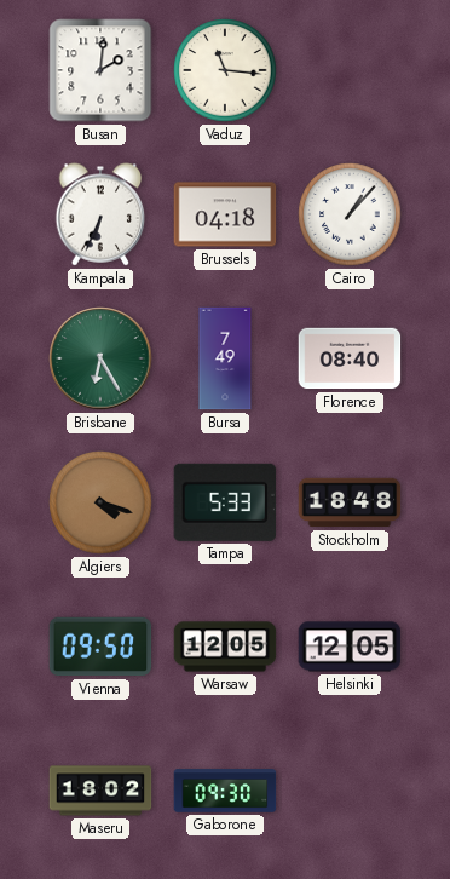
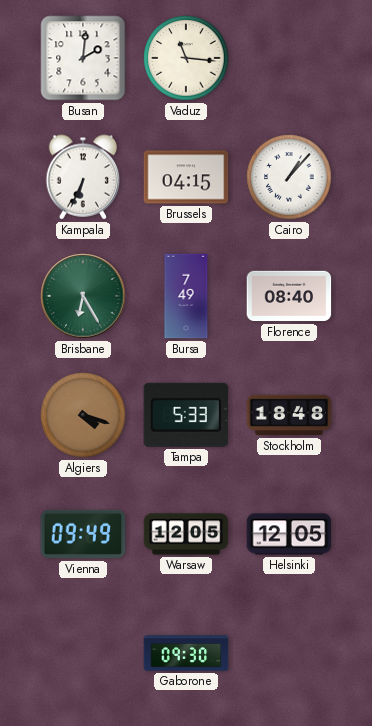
Brussels: 04:18 -> 04:15
Vienna: 09:50 -> 09:49
Maseru: 18:02 -> none
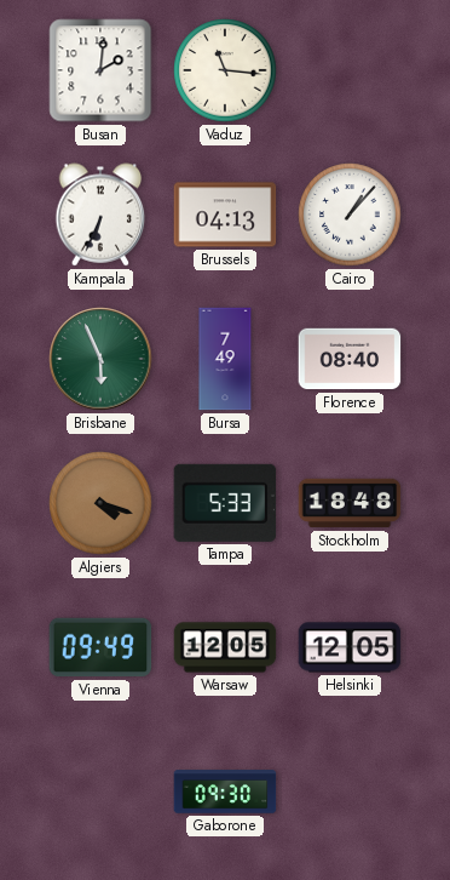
Brussels: 04:15 -> 04:13
Brisbane: 6:25 -> 5:56
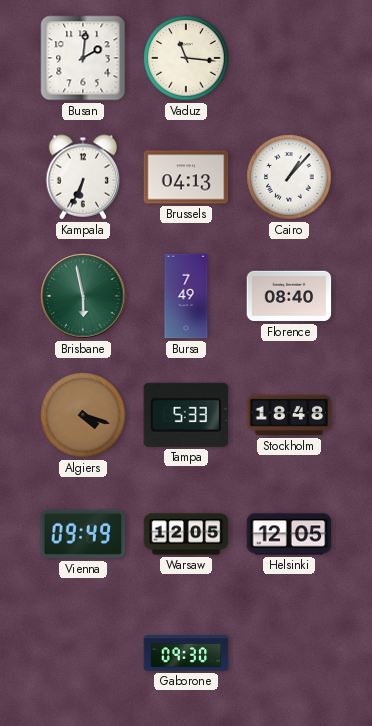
Brisbane: 5:56 -> 5:58
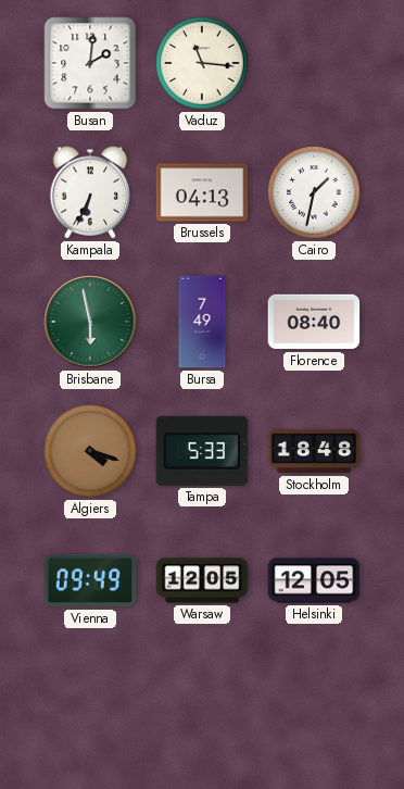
Cairo: 1:07 -> 1:32
Gaborone: 09:30 -> none
